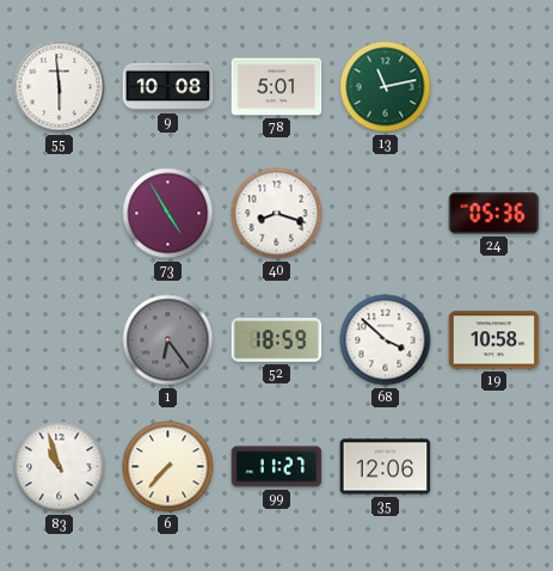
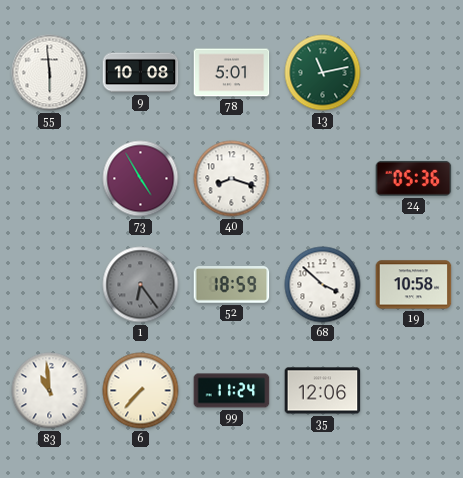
83: 10:57 -> 10:59
99: 11:27 -> 11:24
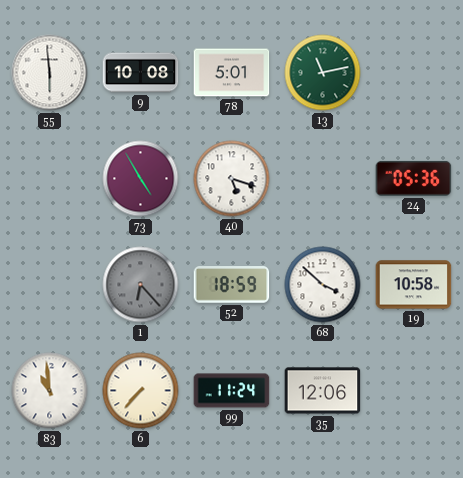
40: 8:18 -> 5:18
1: 6:24 -> 6:23
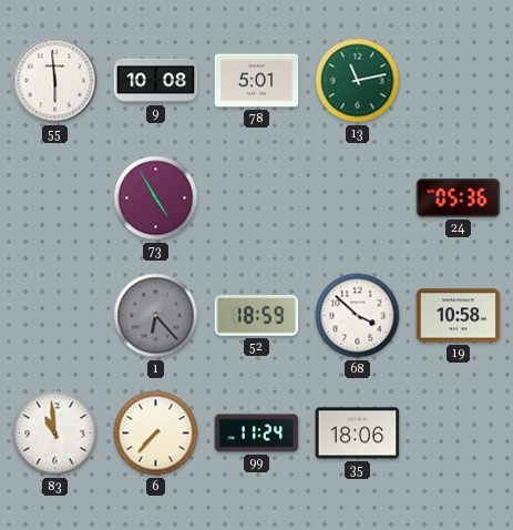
40: 5:18 -> none
35: 12:06 -> 18:06
